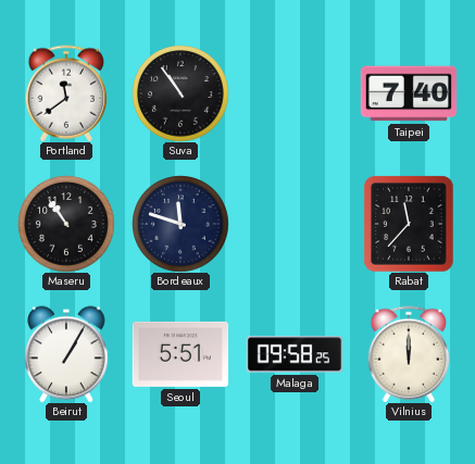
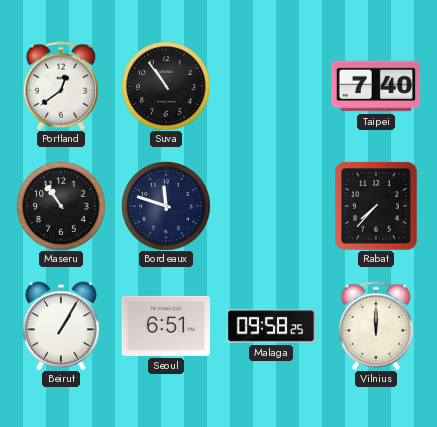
Portland: 11:39 -> 12:39
Rabat: 11:37 -> 7:37
Seoul: 5:51 -> 6:51
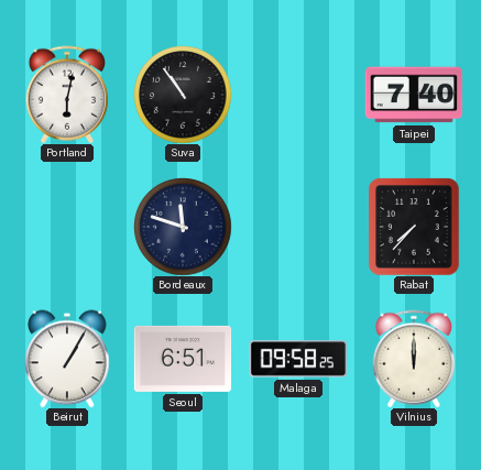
Portland: 12:39 -> 6:02
Maseru: 10:54 -> none
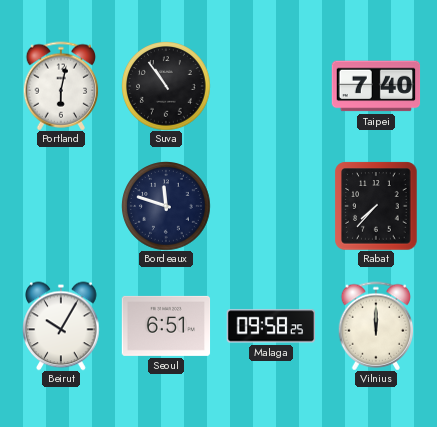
Beirut: 1:05 -> 10:05
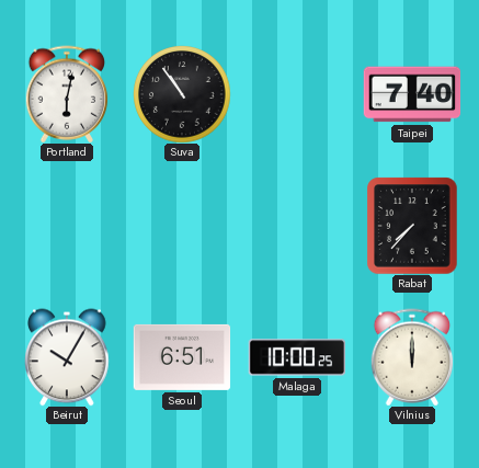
Bordeaux: 11:48 -> none
Malaga: 09:58 -> 10:00
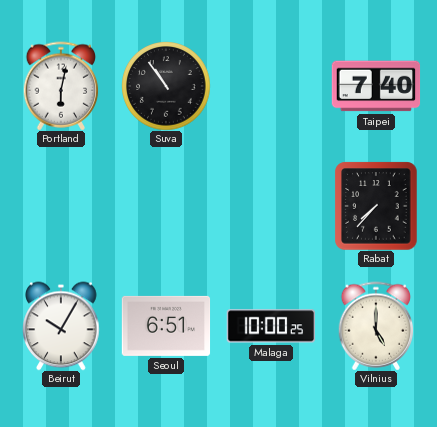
Vilnius: 12:00 -> 5:00
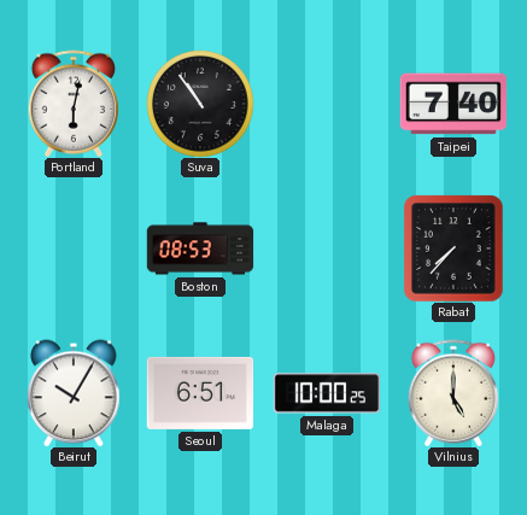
Boston: none -> 08:53
